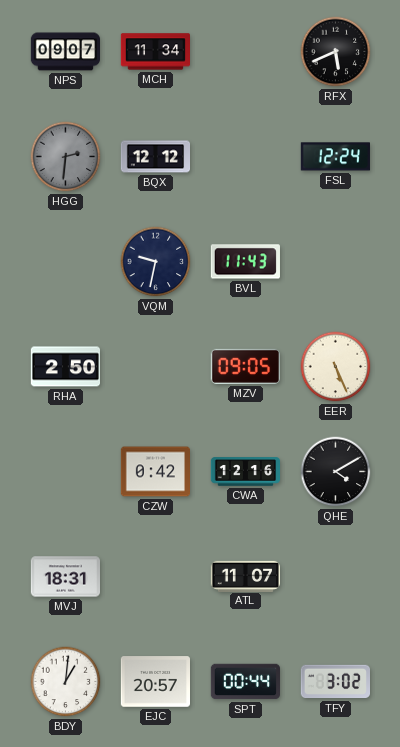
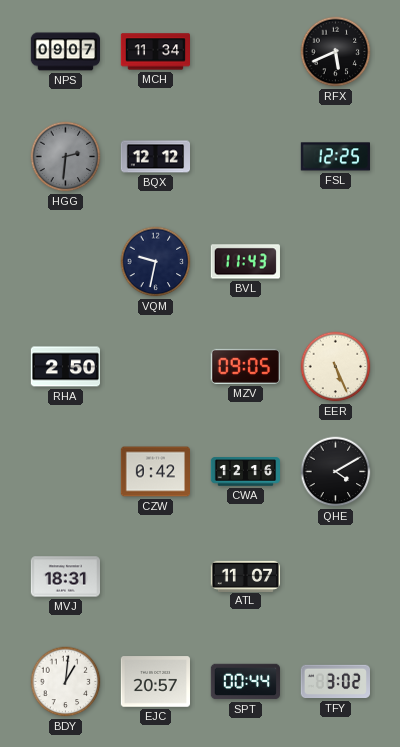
FSL: 12:24 -> 12:25
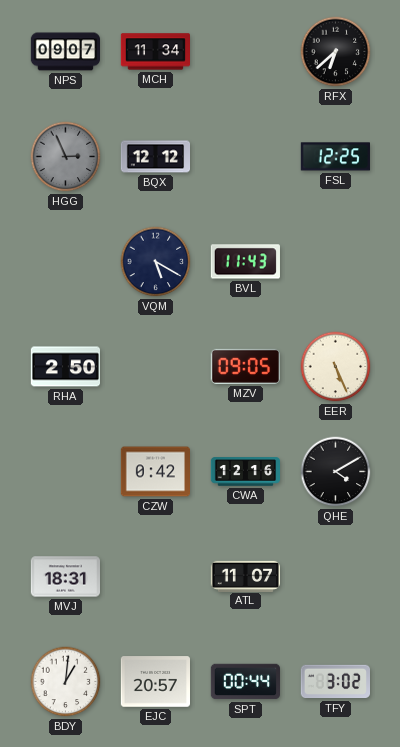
RFX: 5:41 -> 6:38
HGG: 2:31 -> 2:56
VQM: 9:32 -> 5:20
